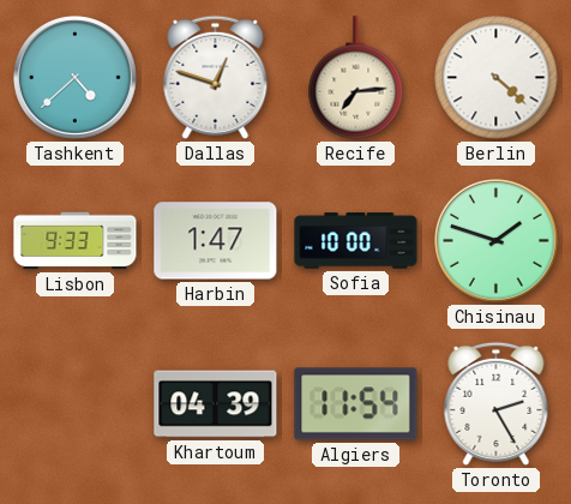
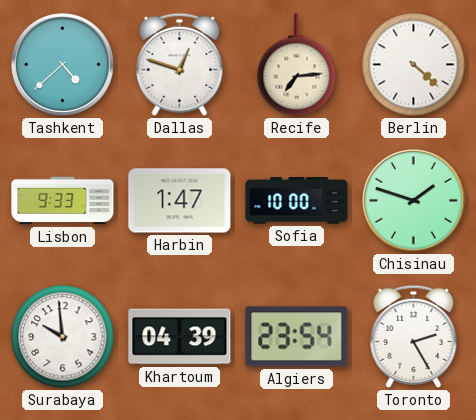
Surabaya: none -> 9:59
Algiers: 11:54 -> 23:54
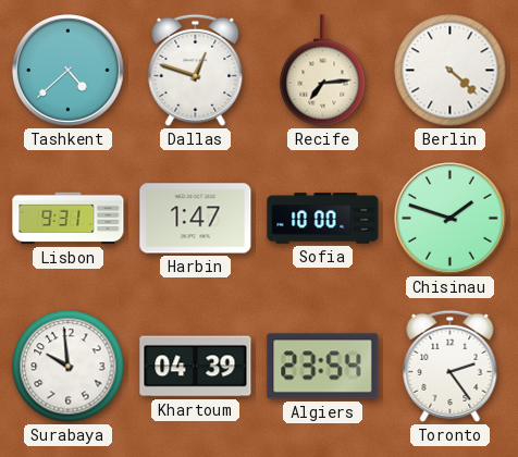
Lisbon: 9:33 -> 9:31
Toronto: 2:25 -> 2:24
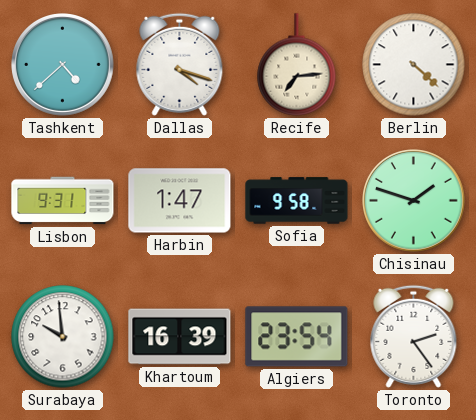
Dallas: 12:48 -> 4:18
Sofia: 10:00 -> 9:58
Khartoum: 04:39 -> 16:39
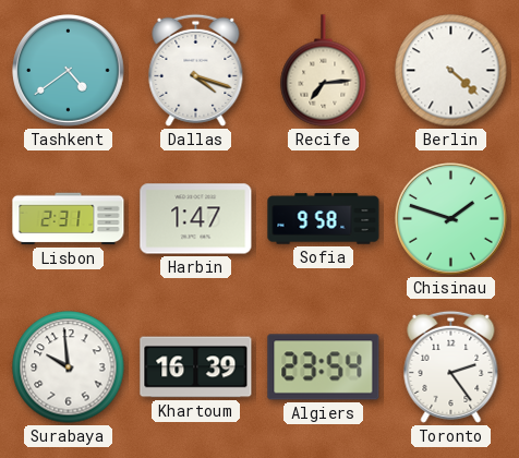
Tashkent: 4:38 -> 4:39
Lisbon: 9:31 -> 2:31
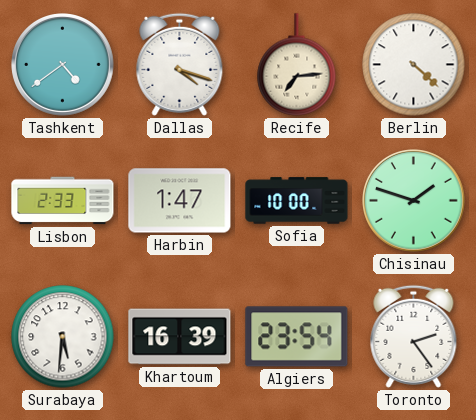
Lisbon: 2:31 -> 2:33
Sofia: 9:58 -> 10:00
Surabaya: 9:59 -> 5:31
